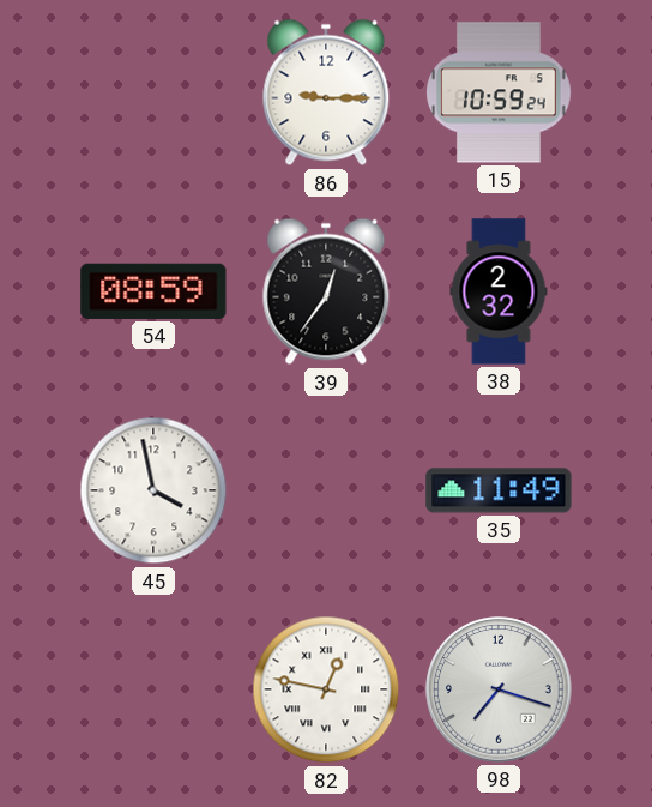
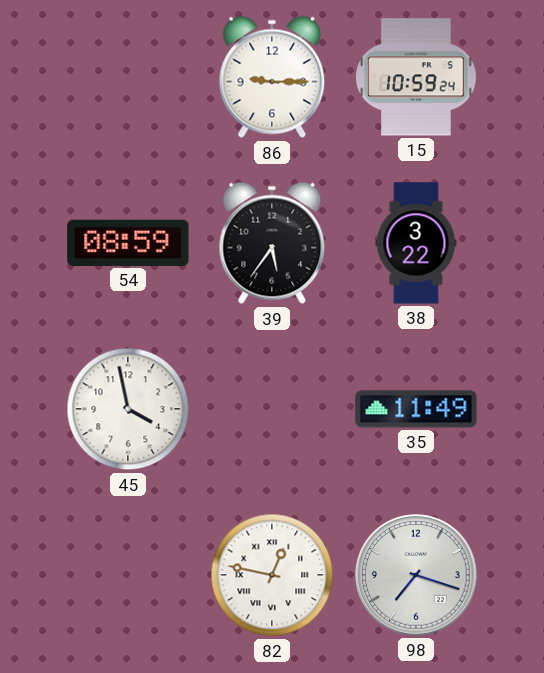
39: 12:36 -> 5:36
38: 2:32 -> 3:22
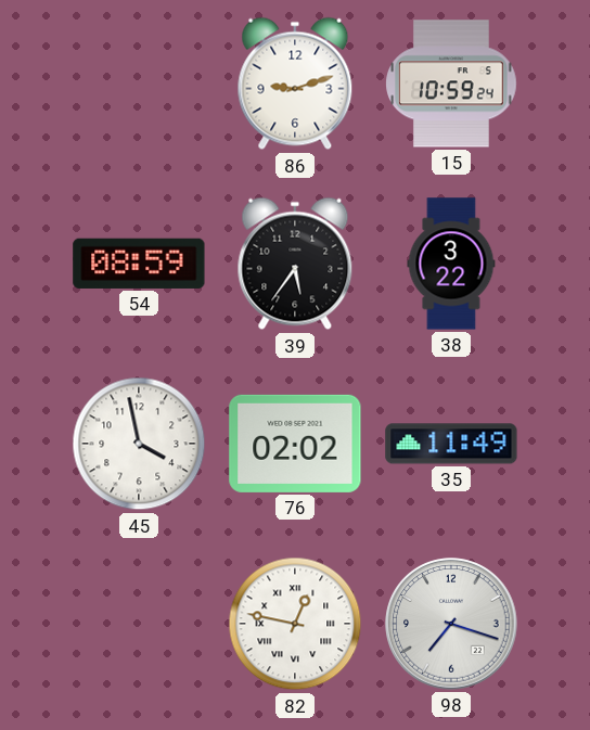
86: 9:15 -> 9:12
76: none -> 02:02
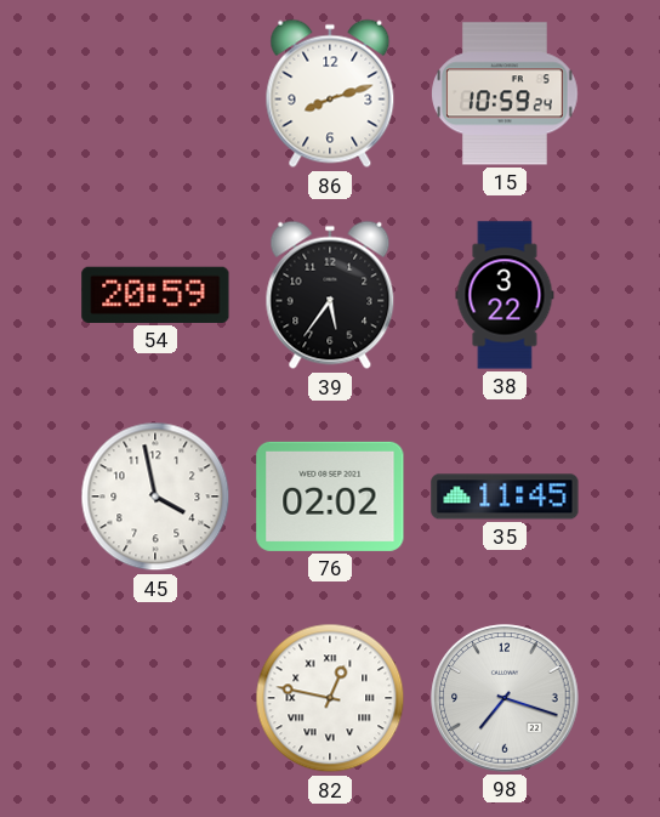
86: 9:12 -> 8:12
54: 08:59 -> 20:59
35: 11:49 -> 11:45
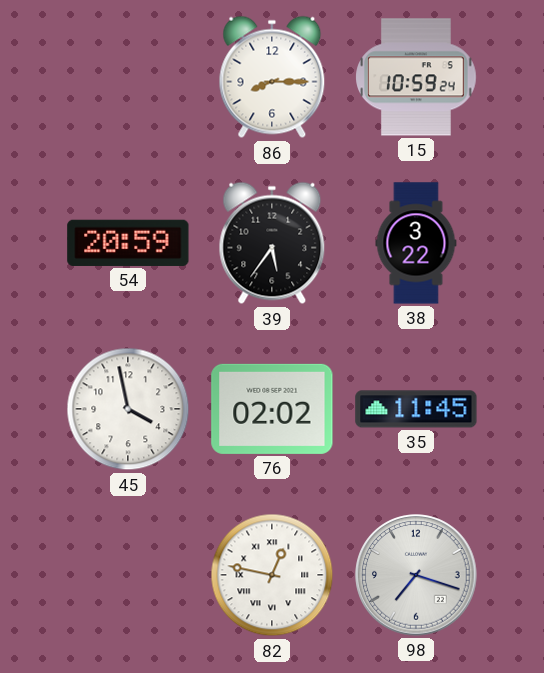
86: 8:12 -> 8:15
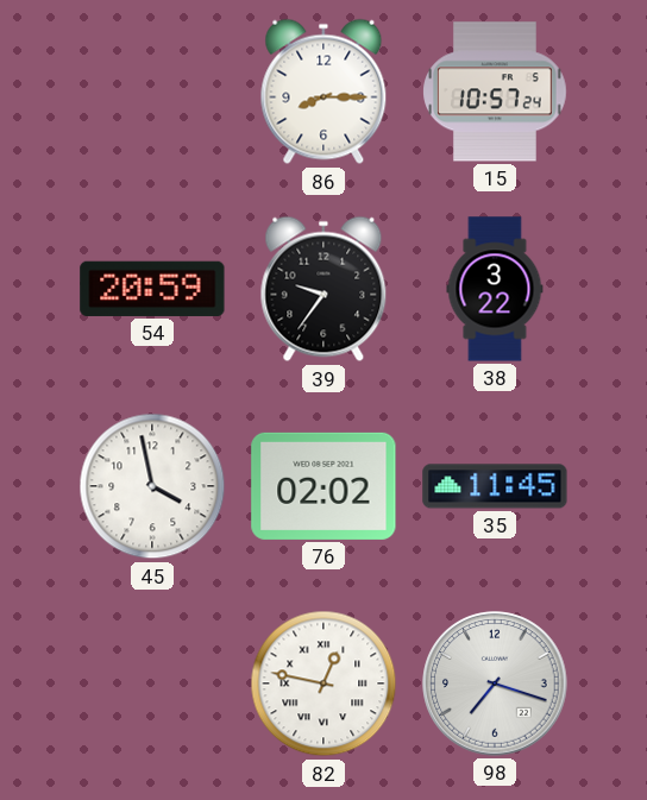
15: 10:59 -> 10:57
39: 5:36 -> 9:36
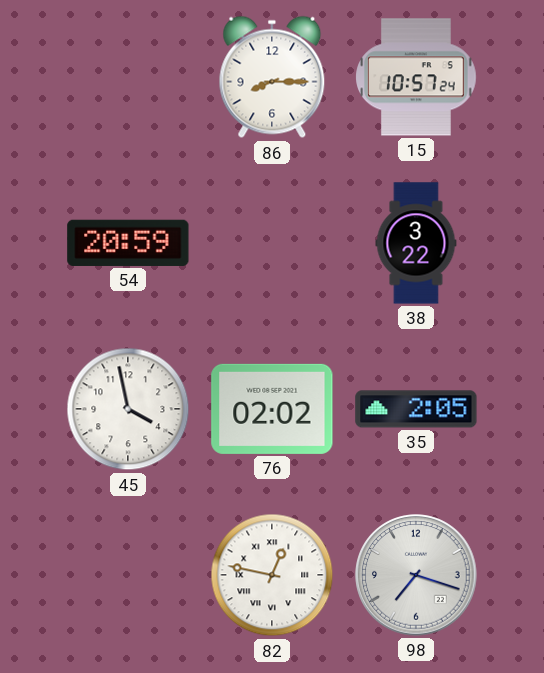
39: 9:36 -> none
35: 11:45 -> 2:05
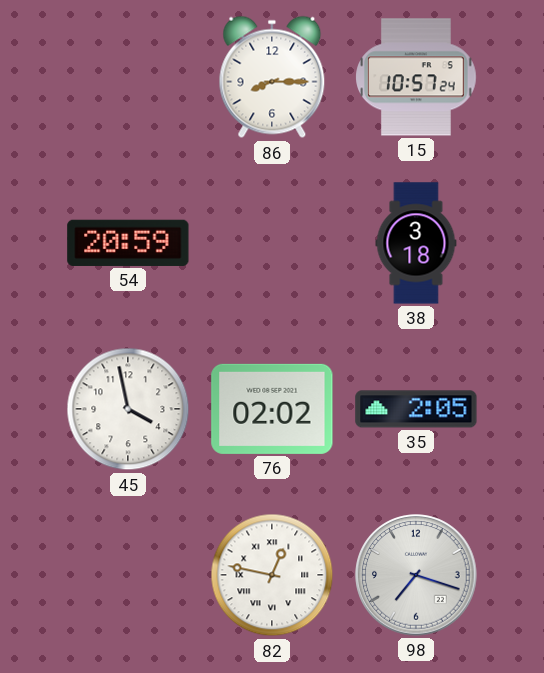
38: 3:22 -> 3:18
